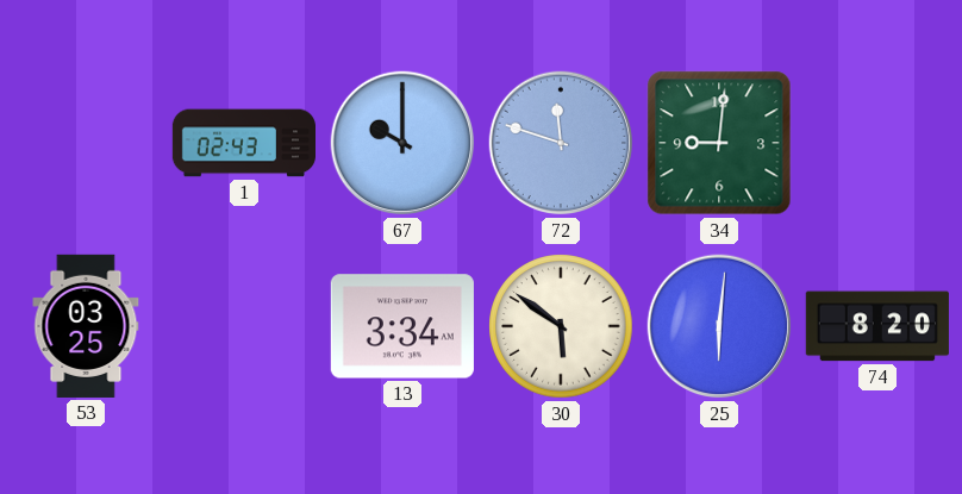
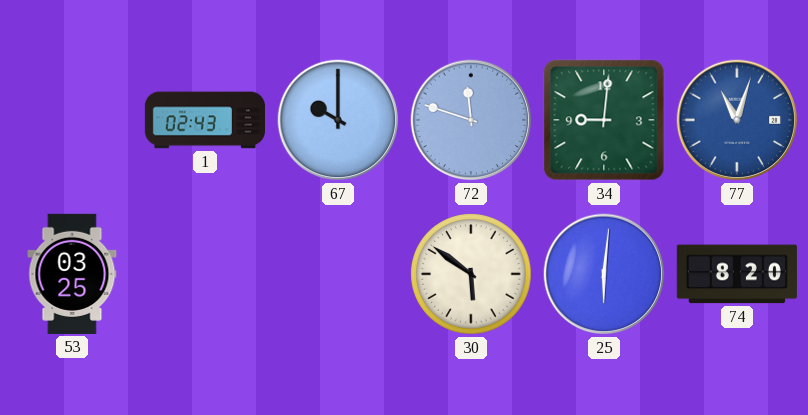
77: none -> 11:03
13: 3:34 -> none
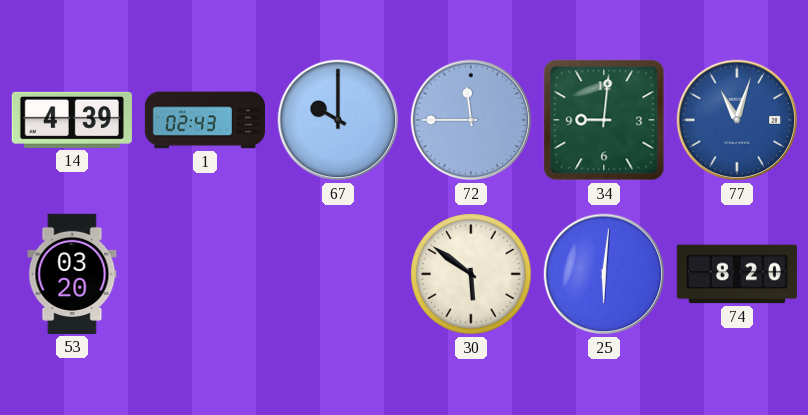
14: none -> 4:39
72: 11:48 -> 11:45
53: 03:25 -> 03:20
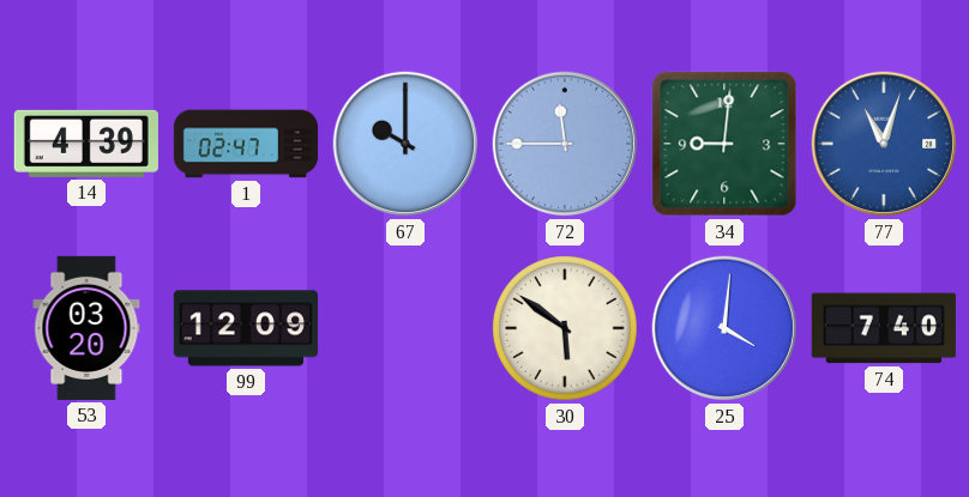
1: 02:43 -> 02:47
99: none -> 12:09
25: 6:01 -> 4:01
74: 8:20 -> 7:40
